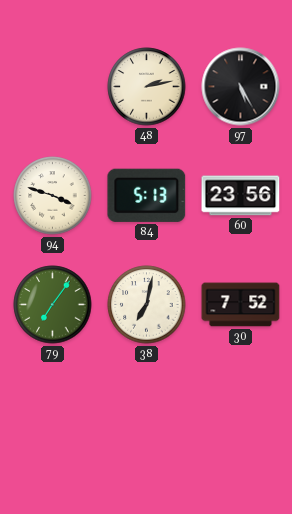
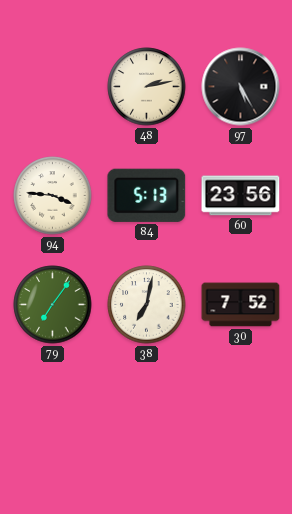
94: 3:48 -> 3:46
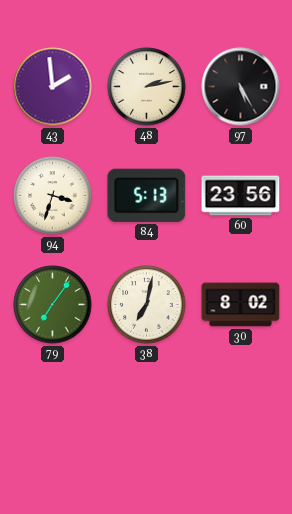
43: none -> 1:59
94: 3:46 -> 3:33
30: 7:52 -> 8:02
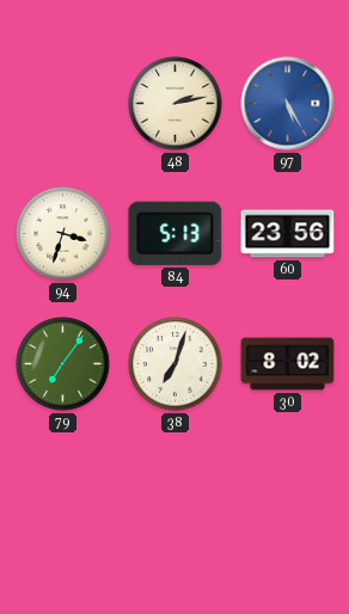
43: 1:59 -> none
97 dial: black -> blue
38: 7:02 -> 7:03
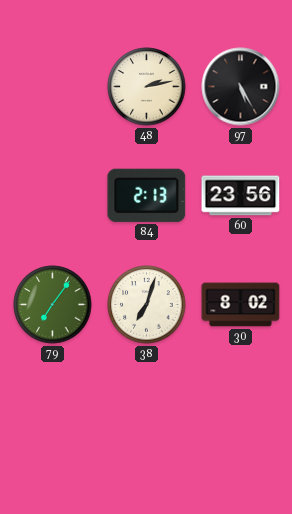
97 dial: blue -> black
94: 3:33 -> none
84: 5:13 -> 2:13
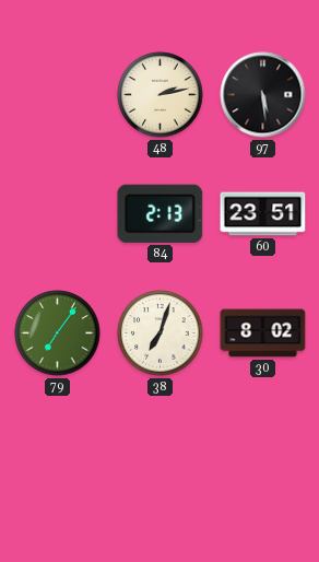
97: 5:25 -> 5:29
60: 23:56 -> 23:51
